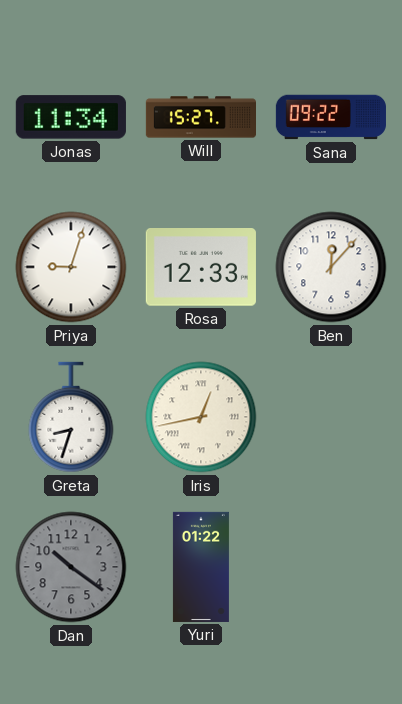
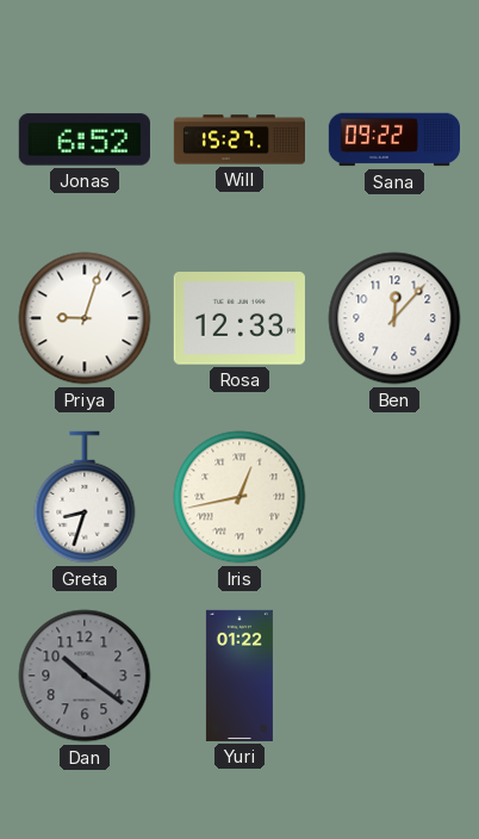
Jonas: 11:34 -> 6:52
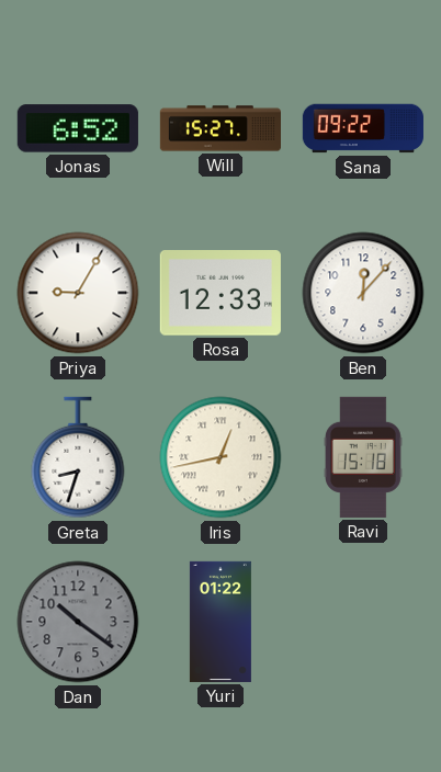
Priya: 9:03 -> 9:05
Ravi: none -> 15:18
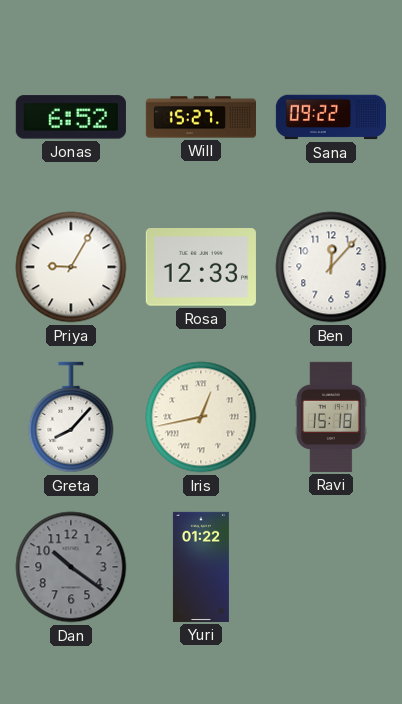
Greta: 8:33 -> 8:07
